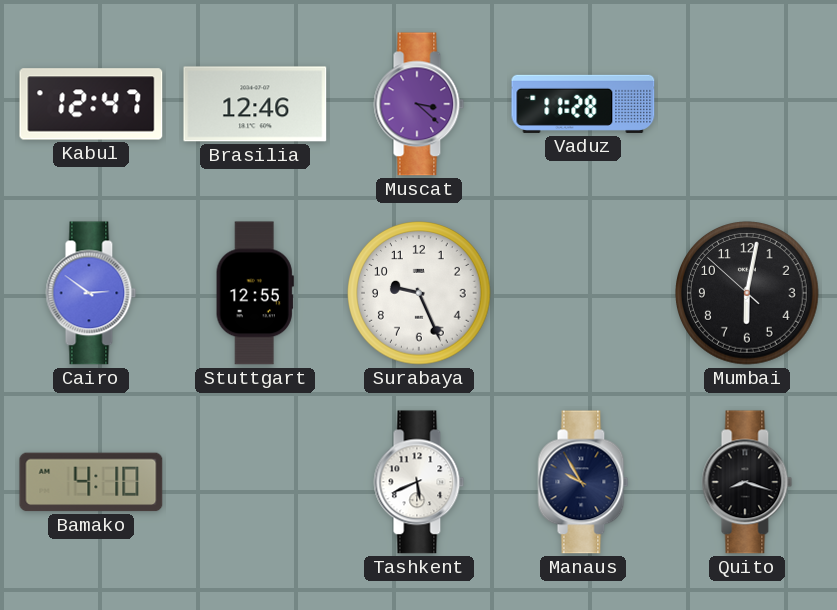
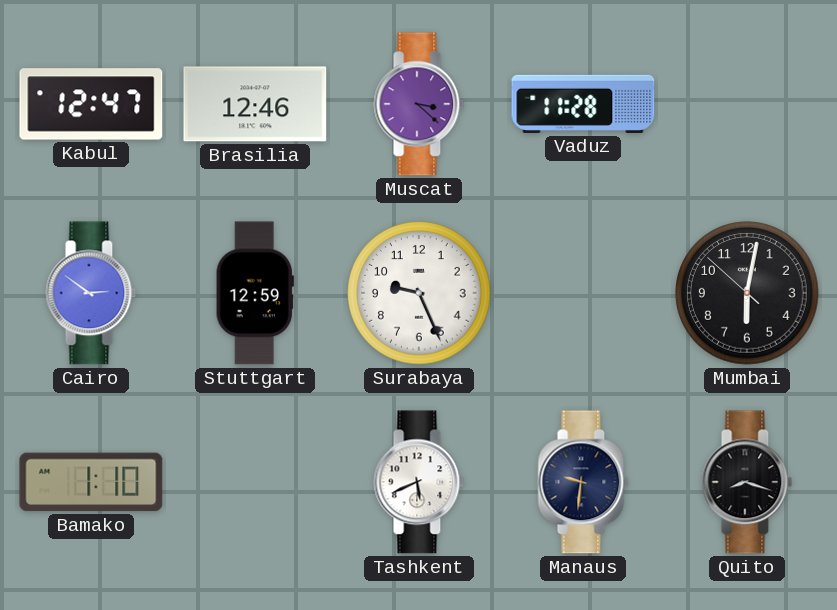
Stuttgart: 12:55 -> 12:59
Bamako: 4:10 -> 1:10
Manaus: 9:55 -> 9:31
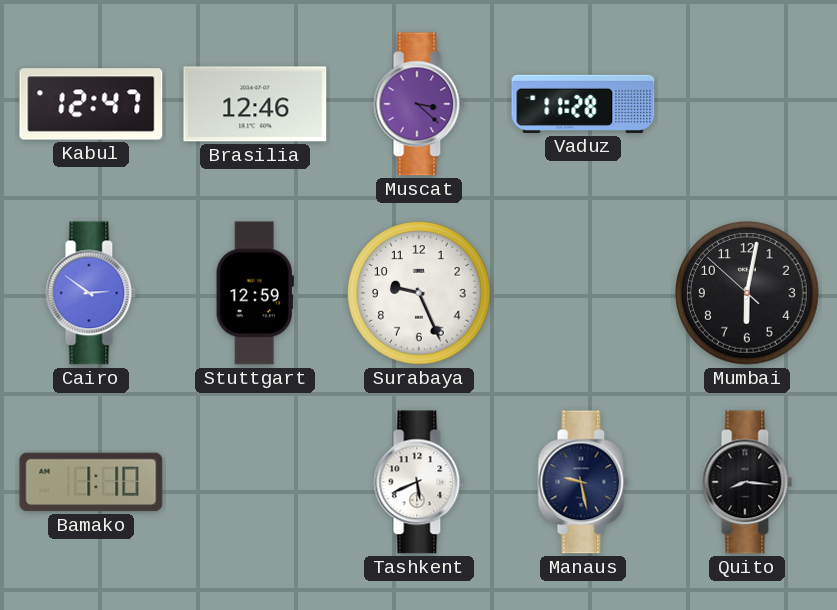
Manaus: 9:31 -> 9:28
Quito: 8:18 -> 8:16
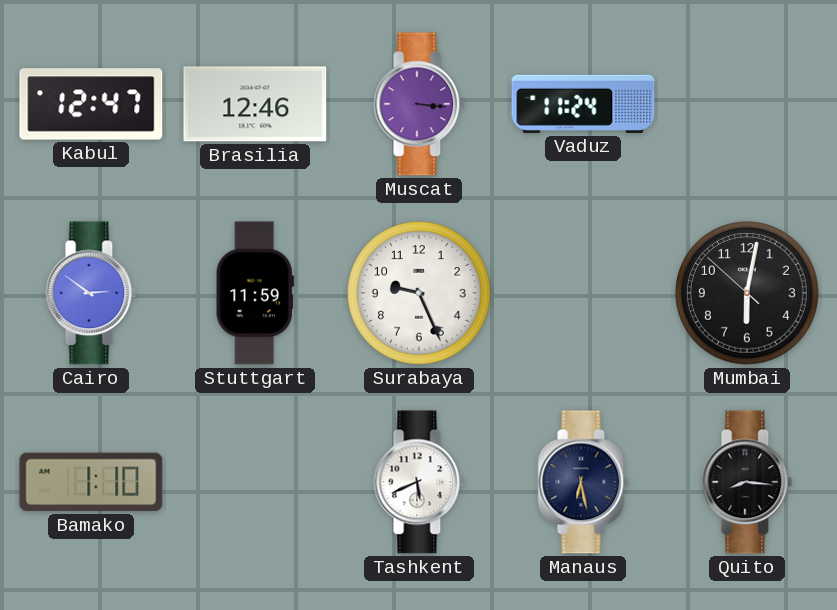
Muscat: 3:22 -> 3:16
Vaduz: 11:28 -> 11:24
Stuttgart: 12:59 -> 11:59
Manaus: 9:28 -> 6:28
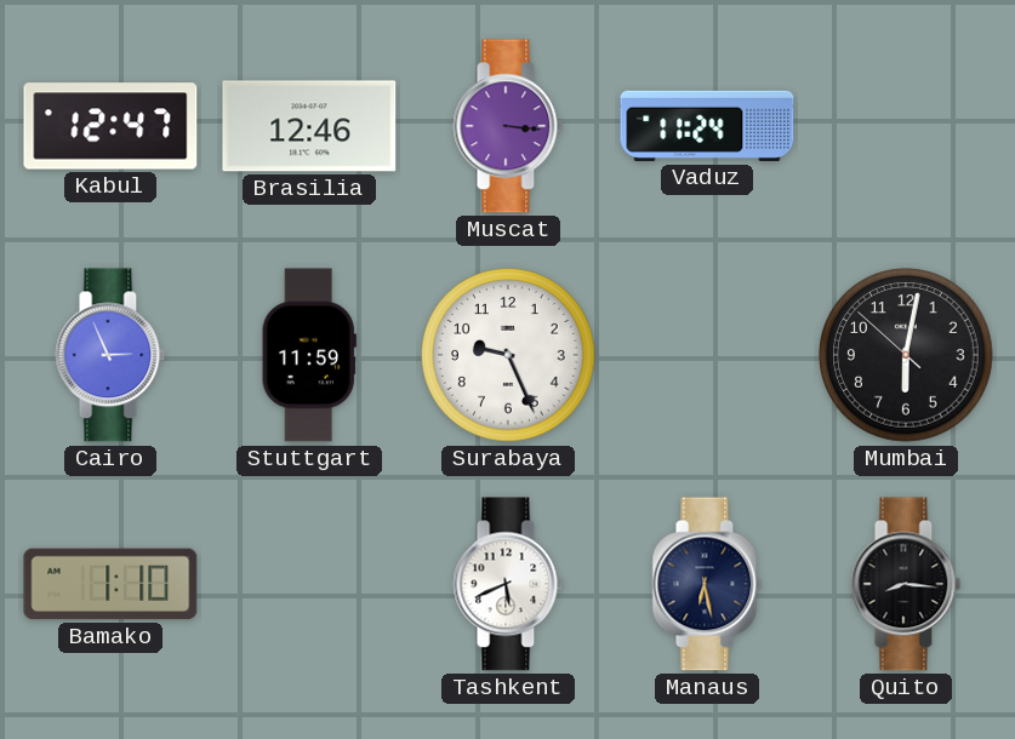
Cairo: 2:51 -> 2:56
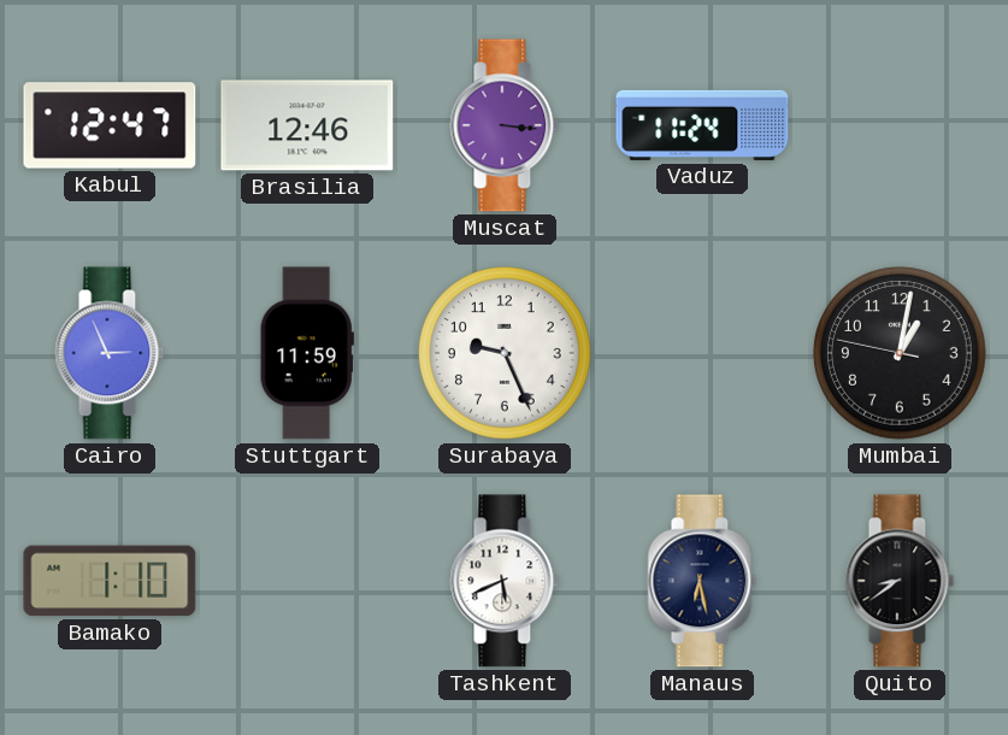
Mumbai: 6:01 -> 1:01
Quito: 8:16 -> 8:39
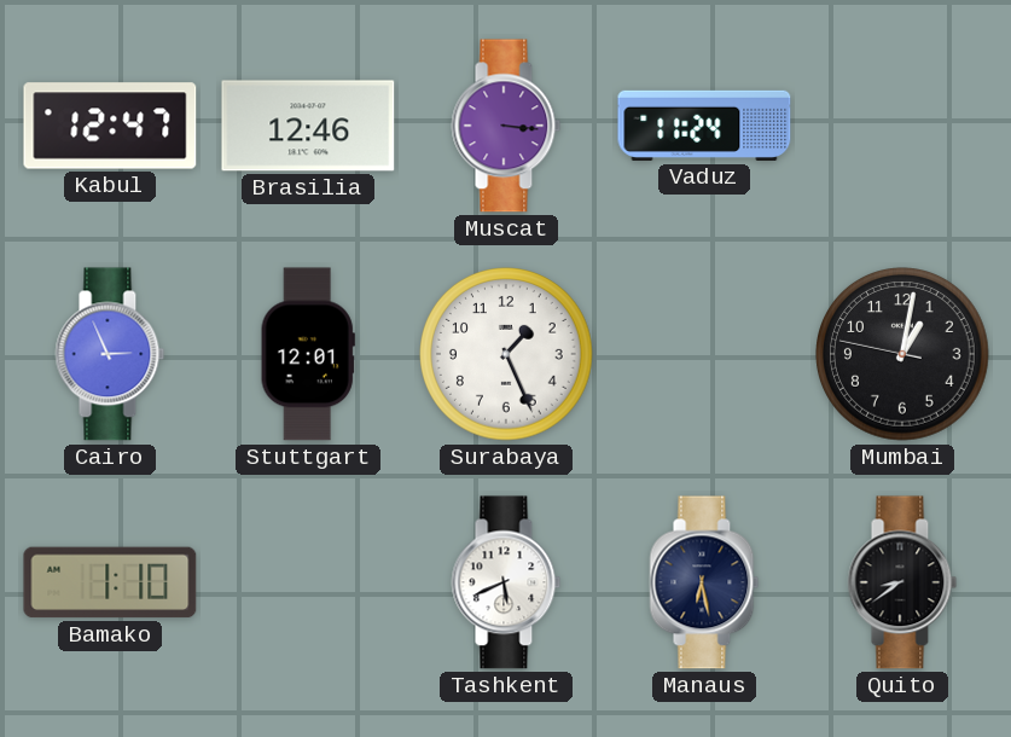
Stuttgart: 11:59 -> 12:01
Surabaya: 9:26 -> 1:26
